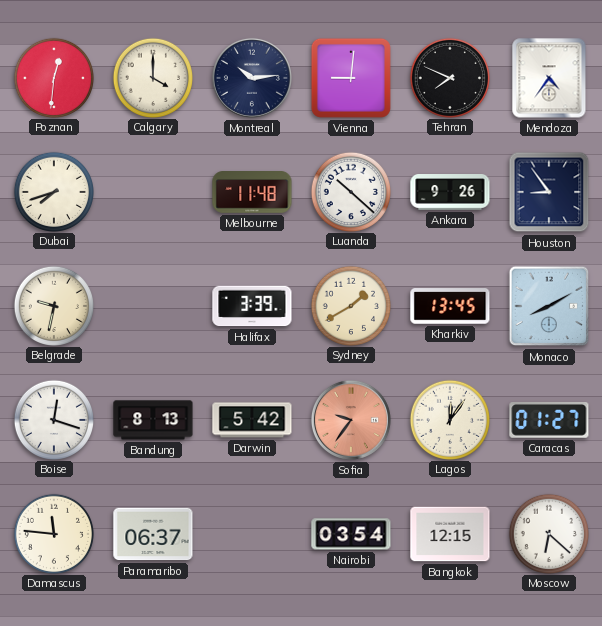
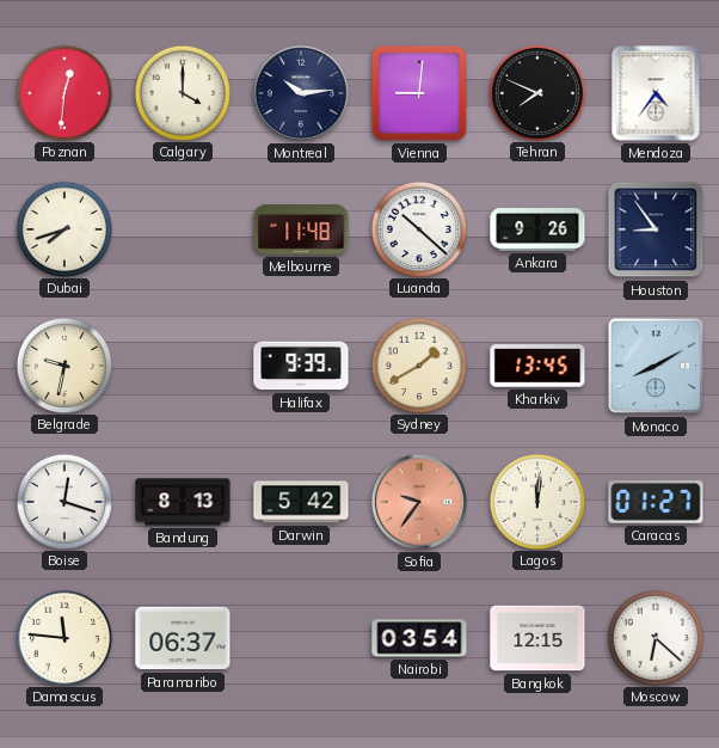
Halifax: 3:39 -> 9:39
Lagos: 12:06 -> 12:01
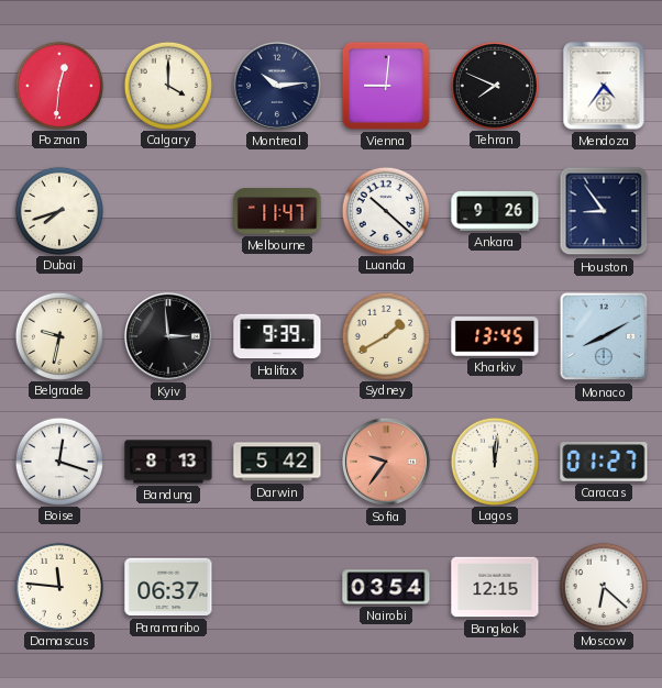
Melbourne: 11:48 -> 11:47
Kyiv: none -> 2:59
